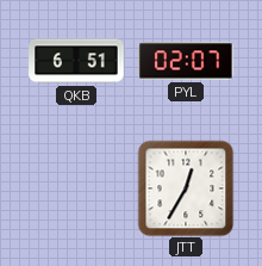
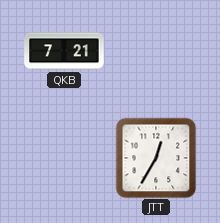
QKB: 6:51 -> 7:21
PYL: 02:07 -> none
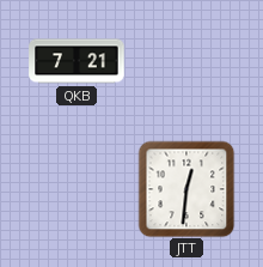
JTT: 12:35 -> 12:31
